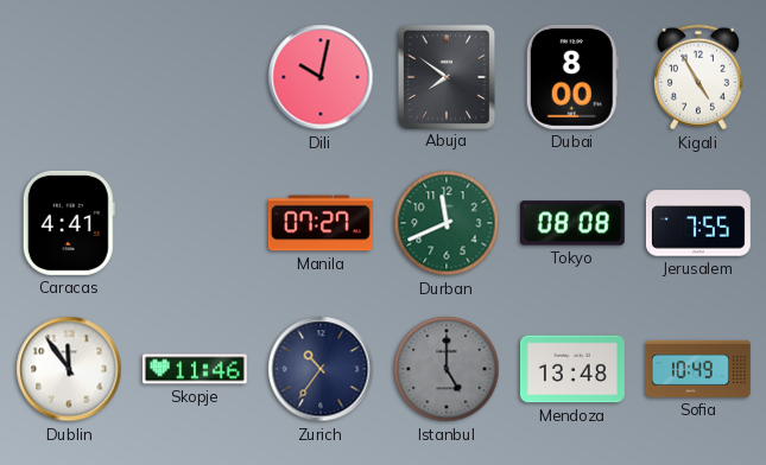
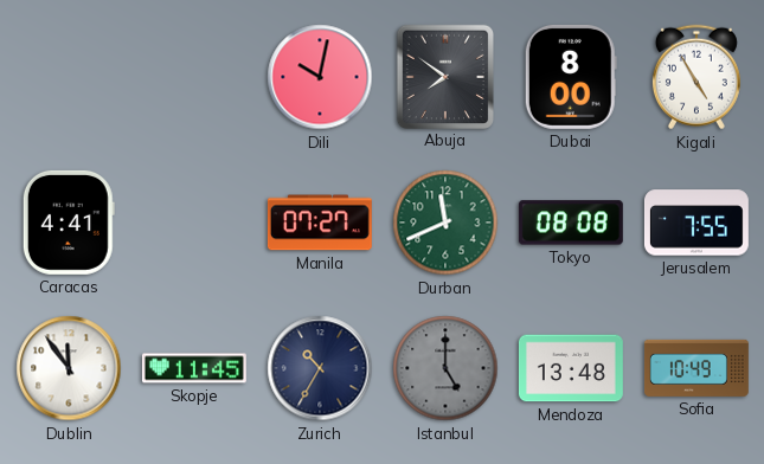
Skopje: 11:46 -> 11:45
Zurich: 10:36 -> 10:35
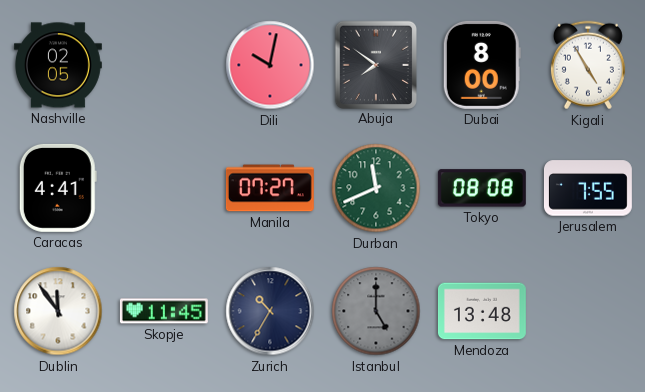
Nashville: none -> 02:05
Sofia: 10:49 -> none
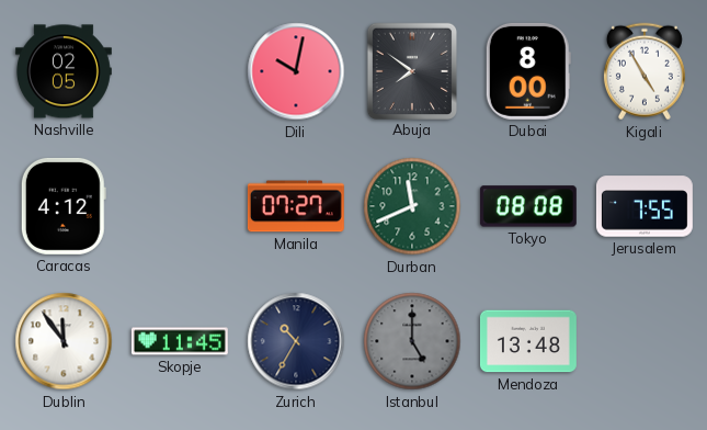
Caracas: 4:41 -> 4:12
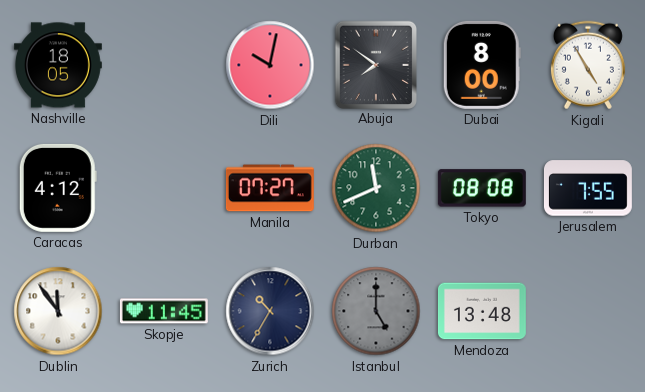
Nashville: 02:05 -> 18:05
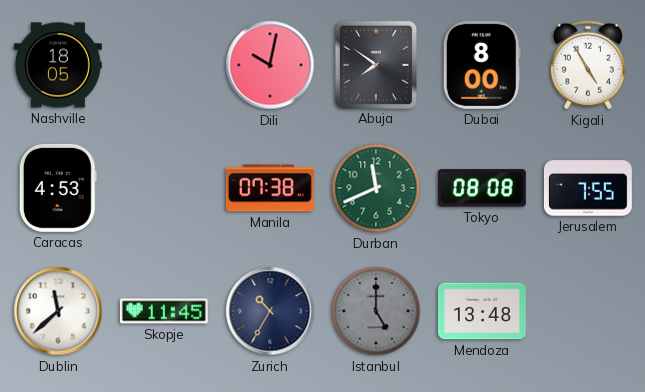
Caracas: 4:12 -> 4:53
Manila: 07:27 -> 07:38
Dublin: 11:54 -> 11:38
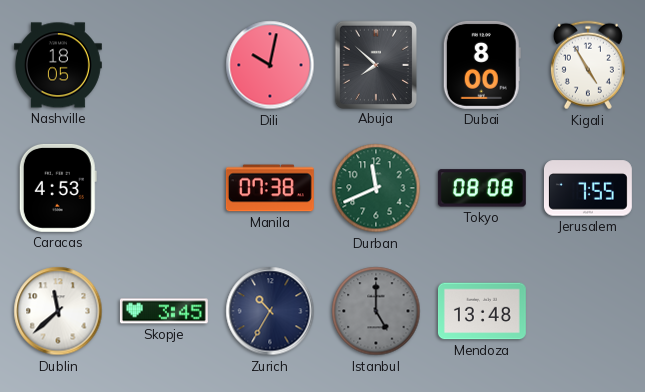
Abuja: 7:51 -> 7:52
Skopje: 11:45 -> 3:45
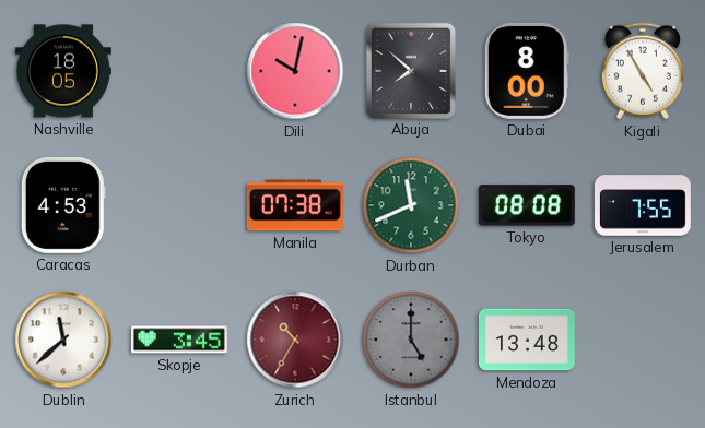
Zurich dial: navy -> burgundy
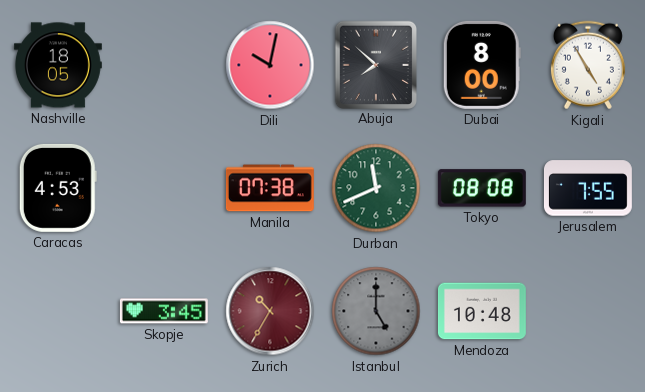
Dublin: 11:38 -> none
Mendoza: 13:48 -> 10:48
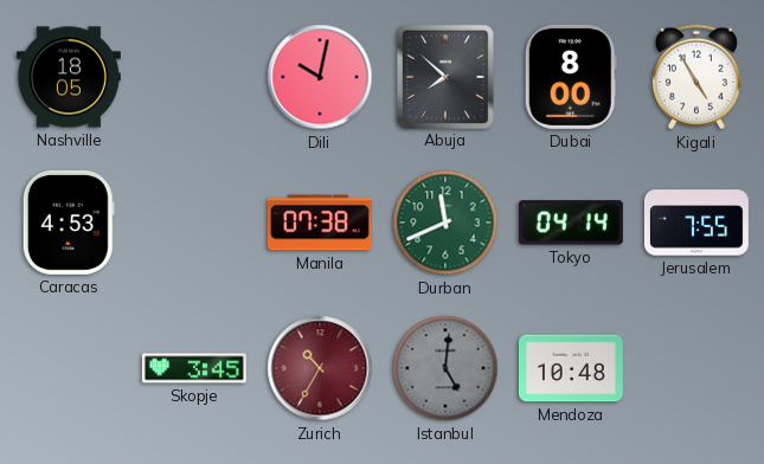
Tokyo: 08:08 -> 04:14
Istanbul: 5:00 -> 5:01
